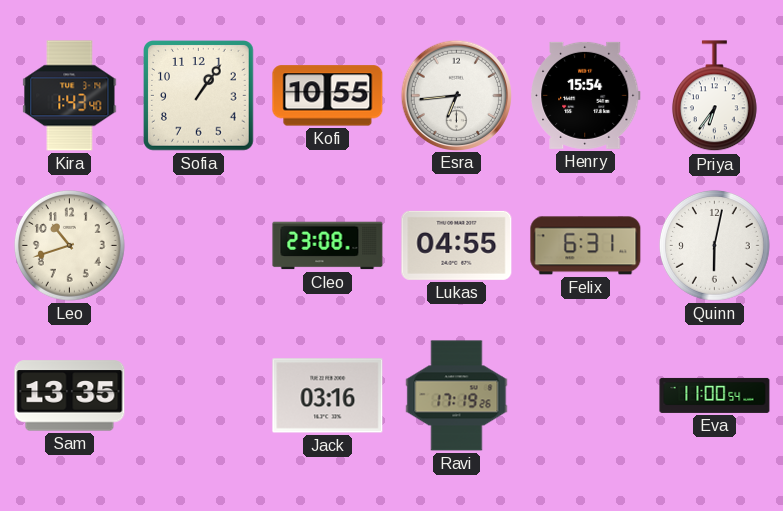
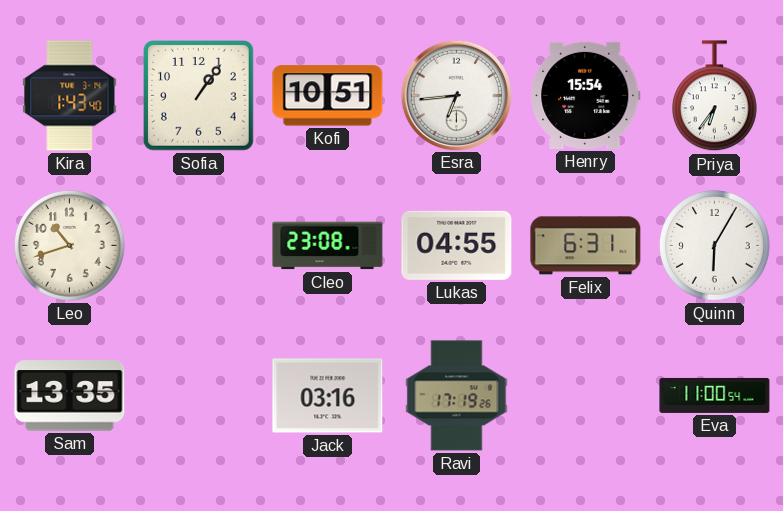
Kofi: 10:55 -> 10:51
Quinn: 6:02 -> 6:05
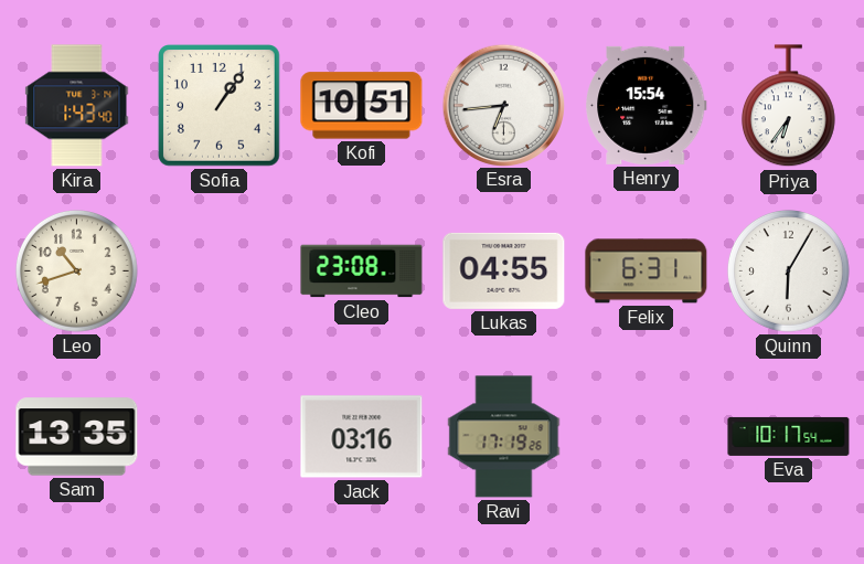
Eva: 11:00 -> 10:17
